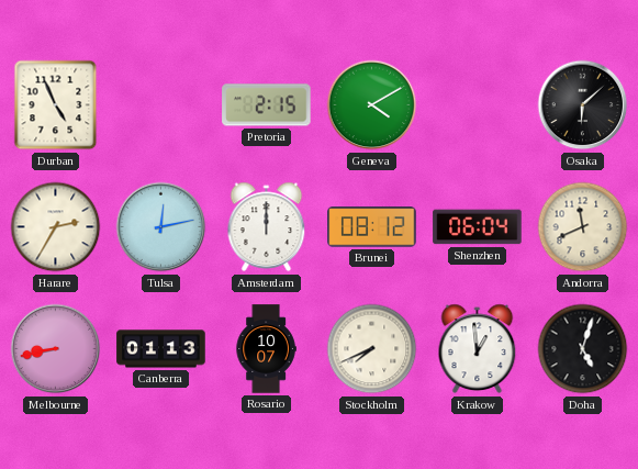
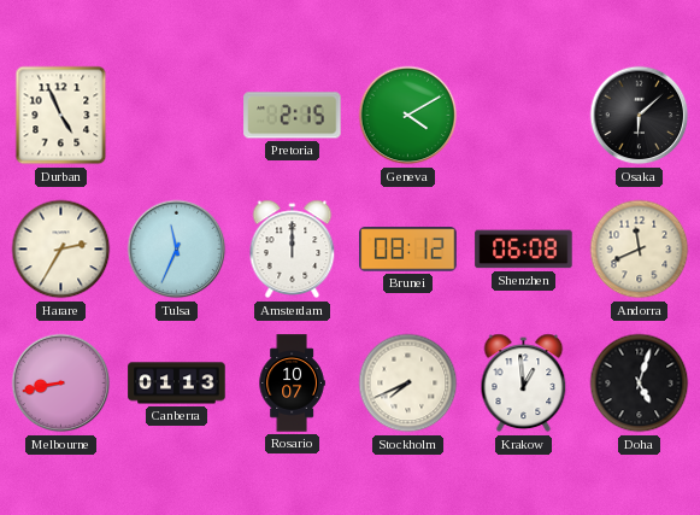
Tulsa: 12:13 -> 11:34
Shenzhen: 06:04 -> 06:08
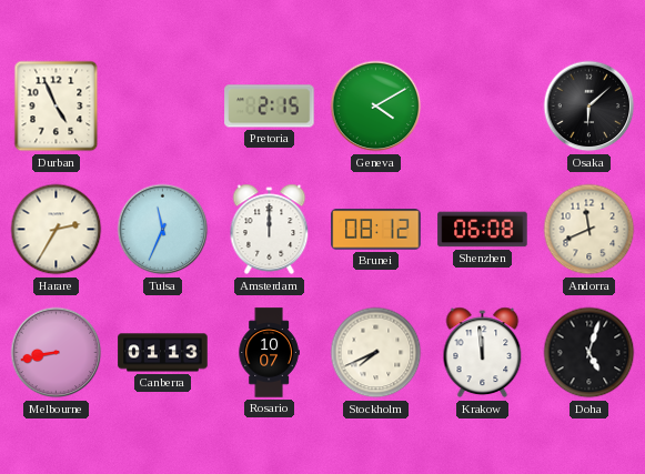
Krakow: 12:59 -> 11:59
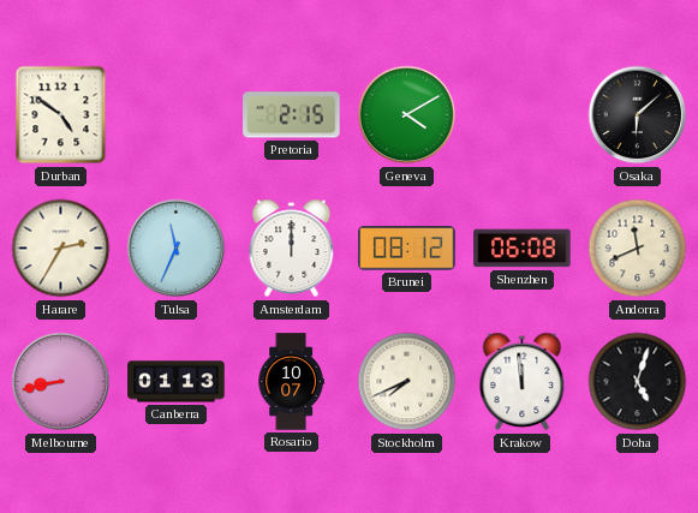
Durban: 4:56 -> 4:51
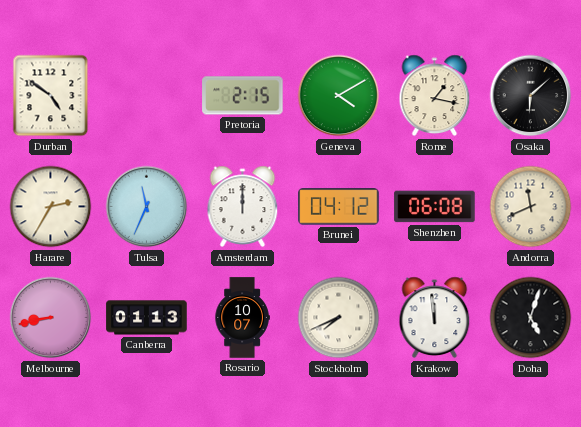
Rome: none -> 1:17
Brunei: 08:12 -> 04:12
